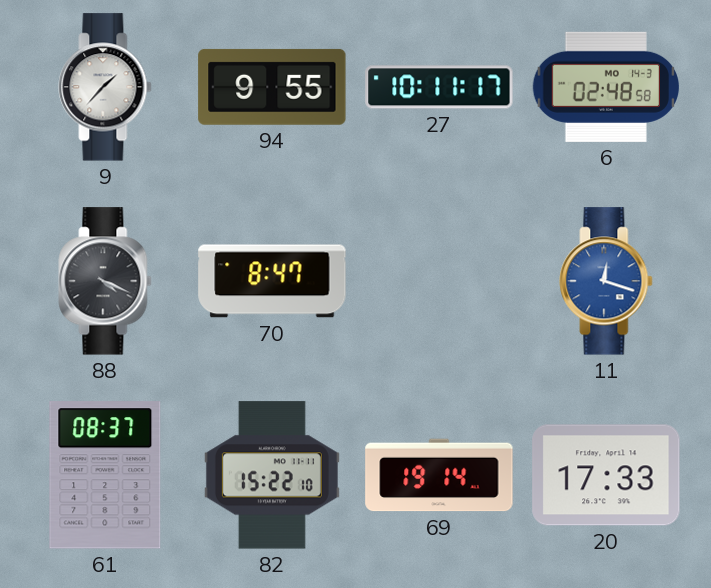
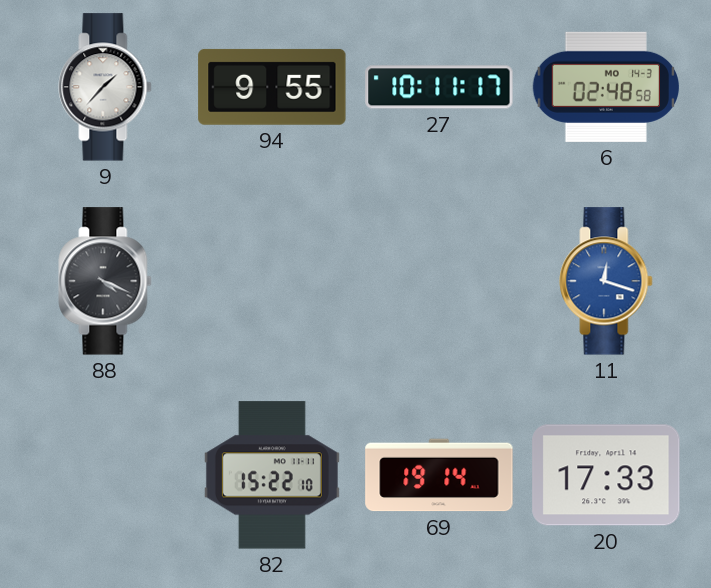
70: 8:47 -> none
61: 08:37 -> none
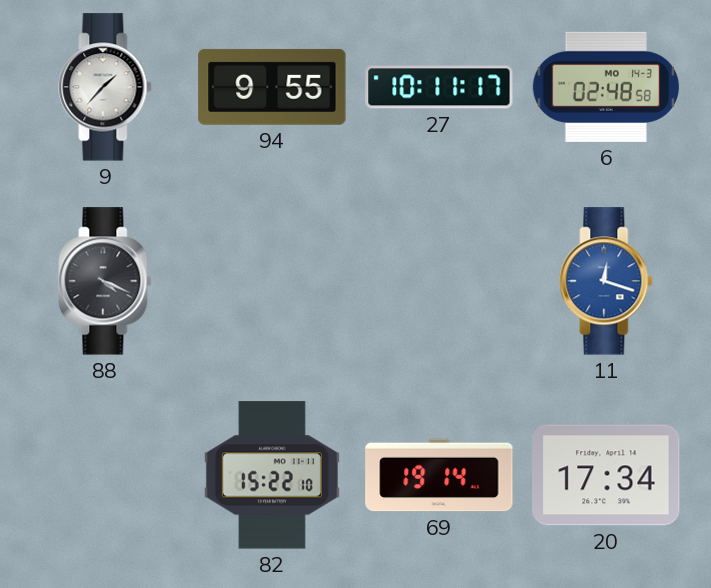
20: 17:33 -> 17:34
